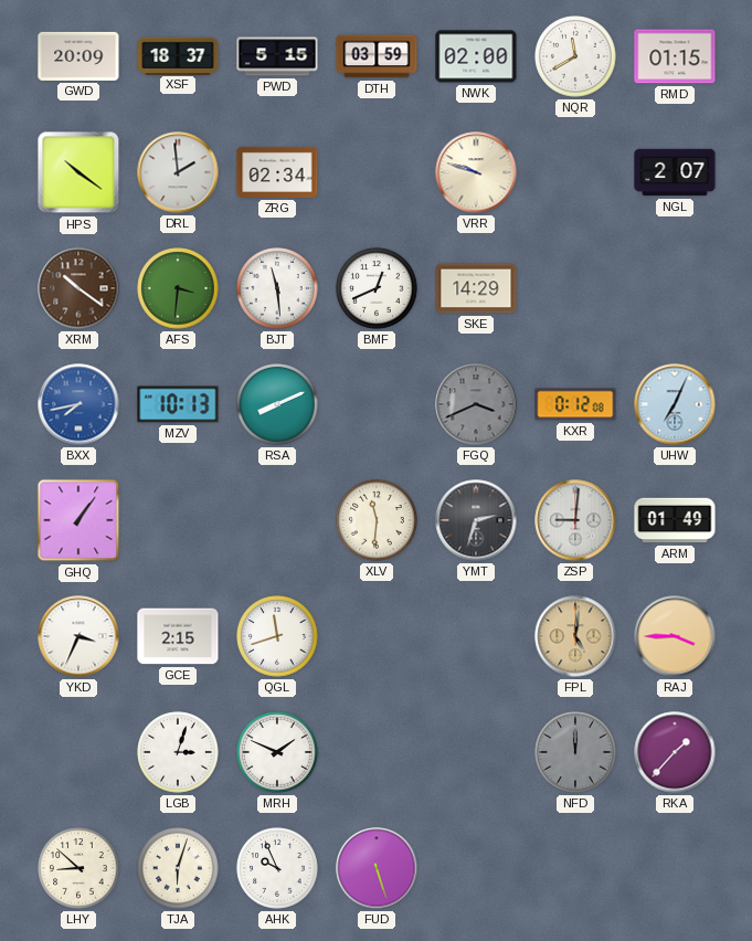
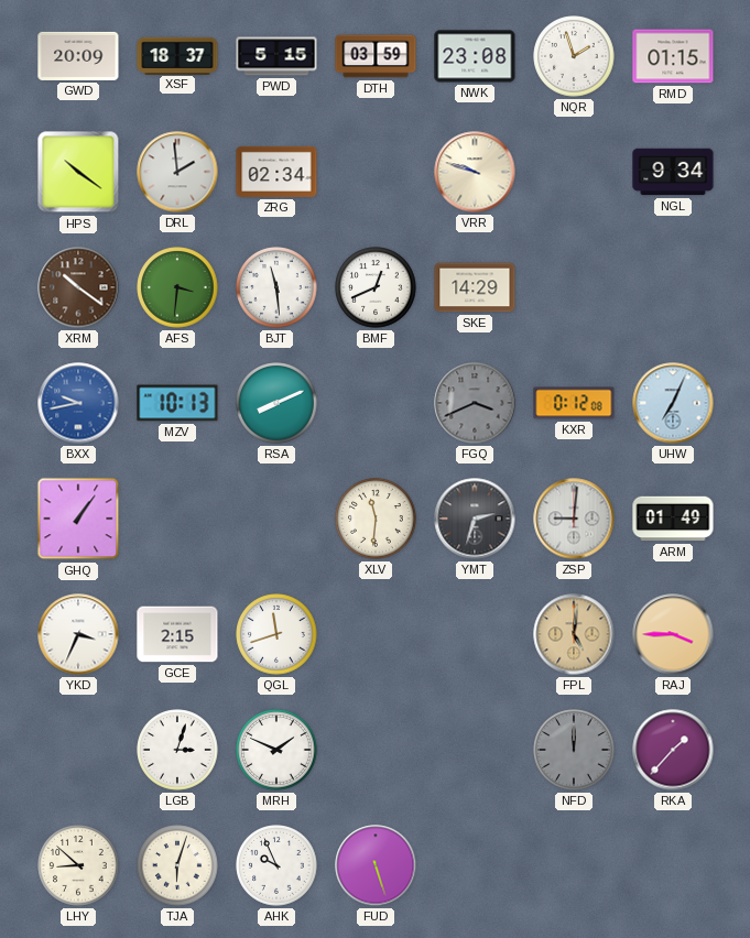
NWK: 02:00 -> 23:08
NQR: 11:40 -> 1:57
NGL: 2:07 -> 9:34
BXX: 7:43 -> 9:43
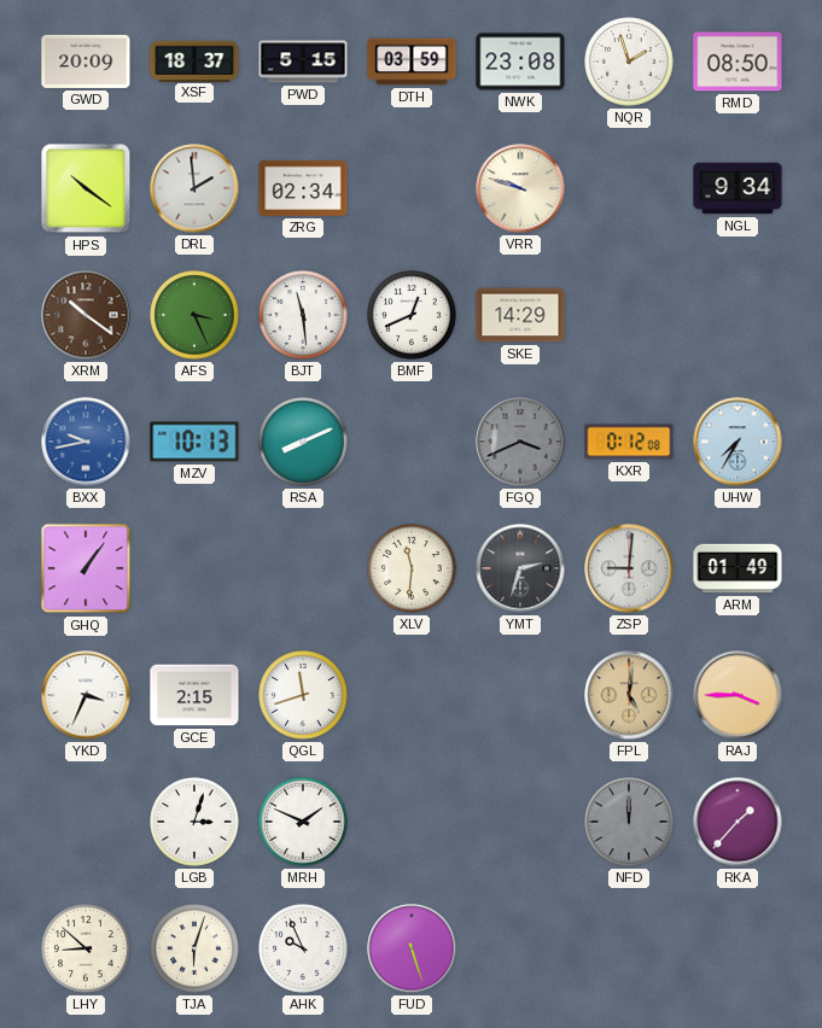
RMD: 01:15 -> 08:50
AFS: 3:31 -> 3:26
UHW: 7:04 -> 7:35
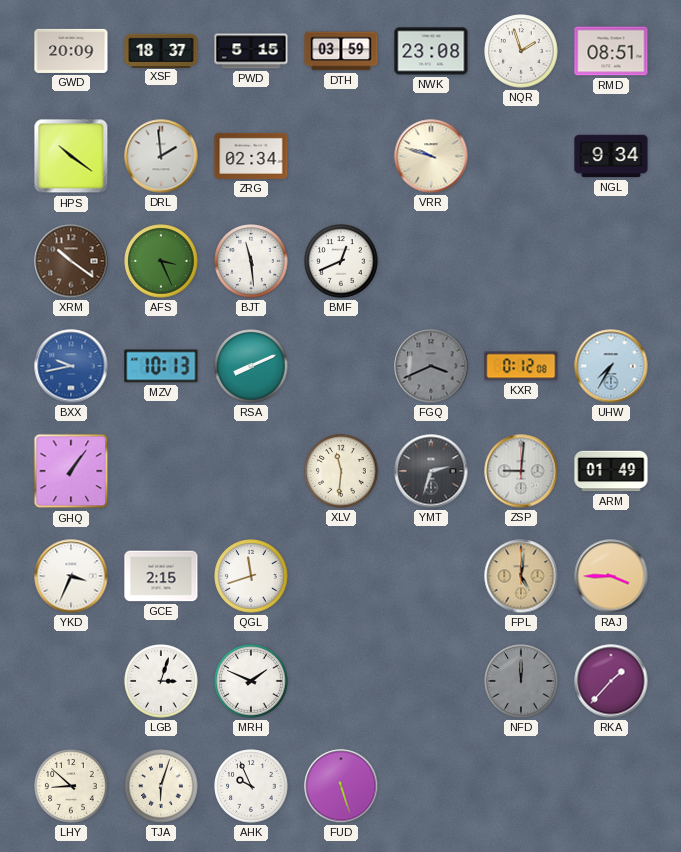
RMD: 08:50 -> 08:51
SKE: 14:29 -> none
